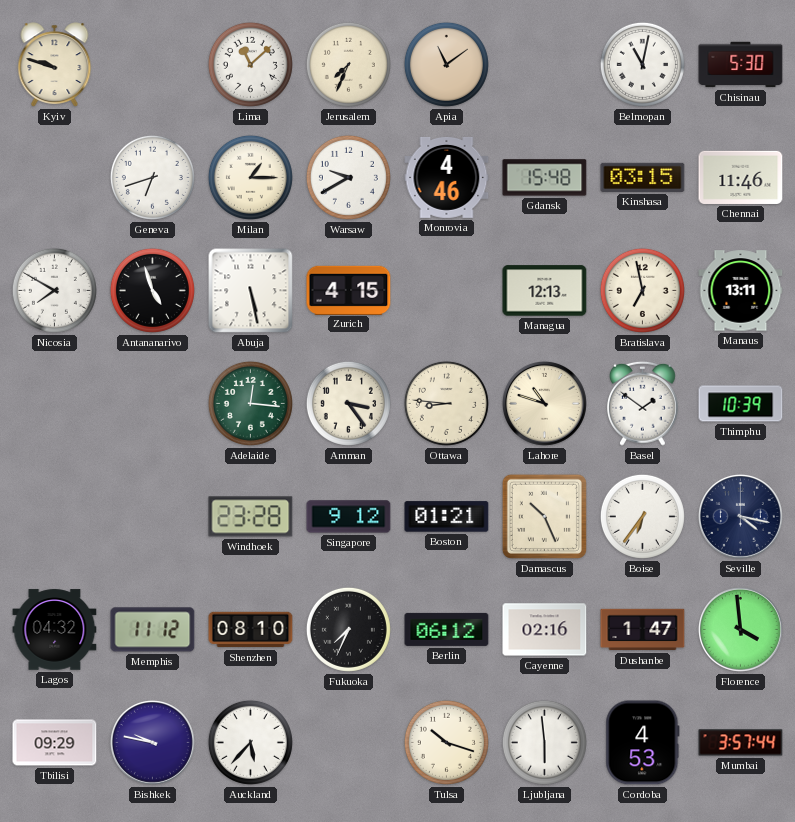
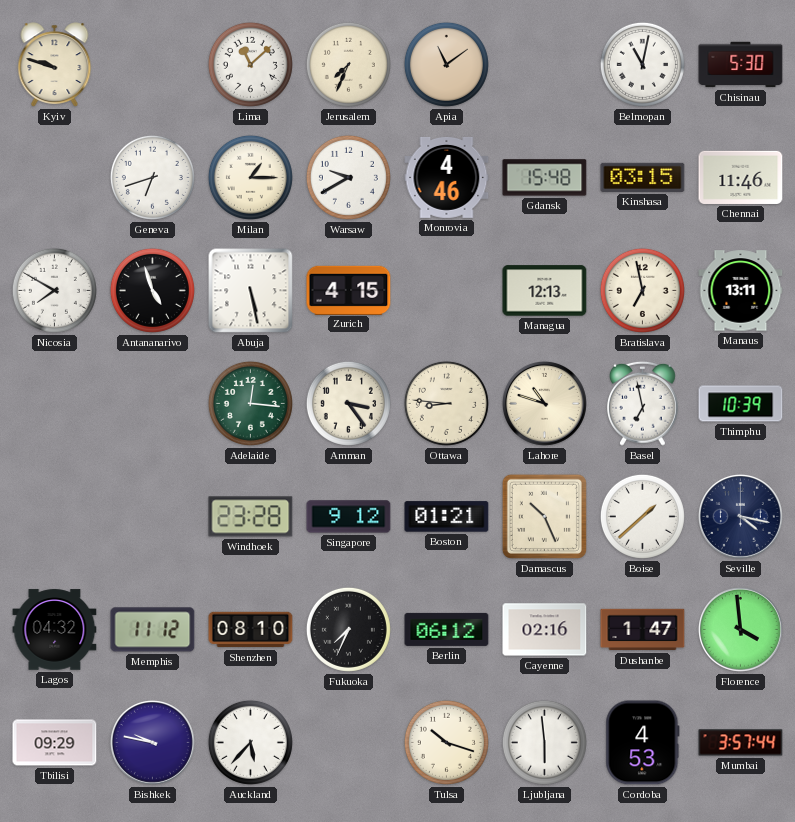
Basel: 1:51 -> 6:58
Boise: 6:36 -> 1:38
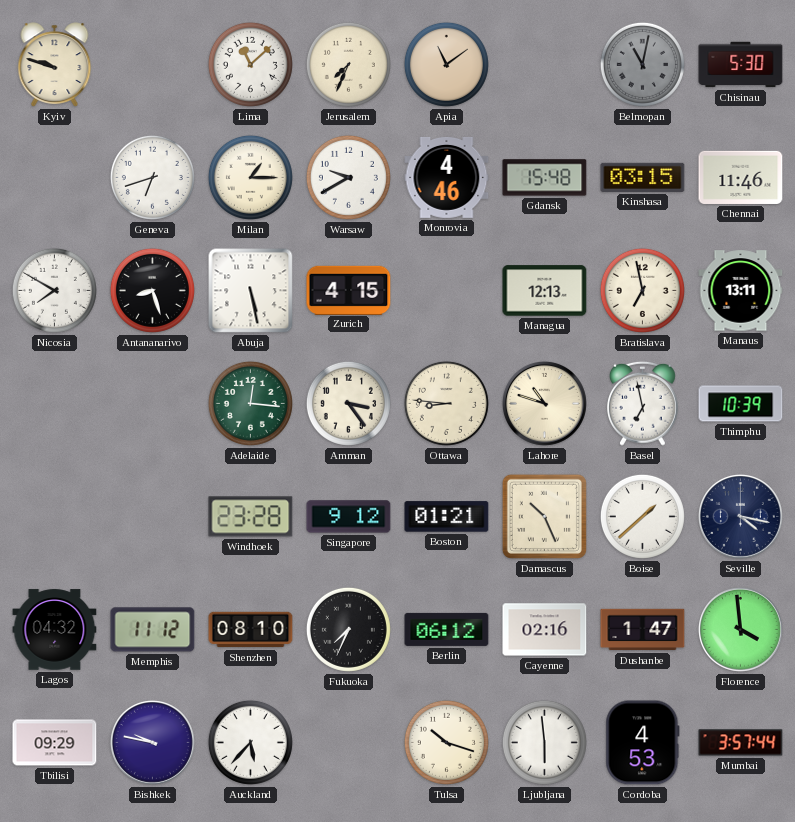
Belmopan dial: white -> grey
Antananarivo: 4:57 -> 8:27
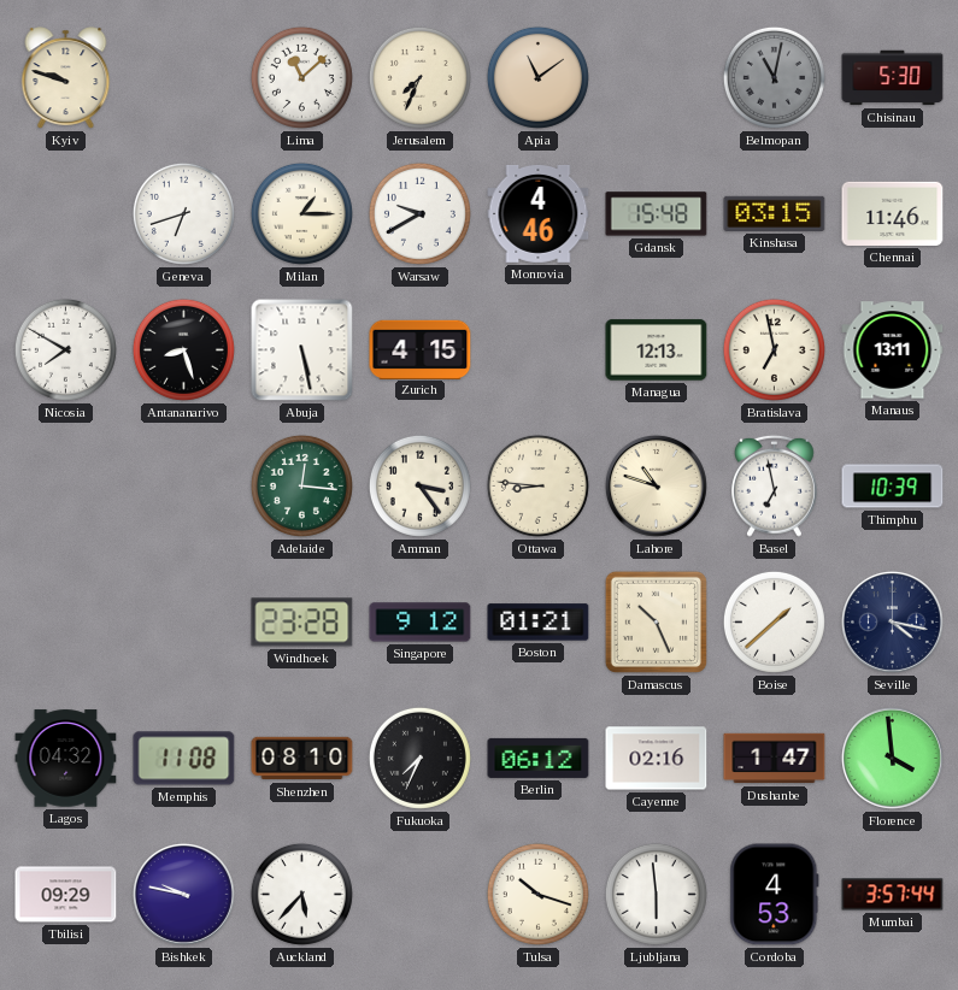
Memphis: 11:12 -> 11:08
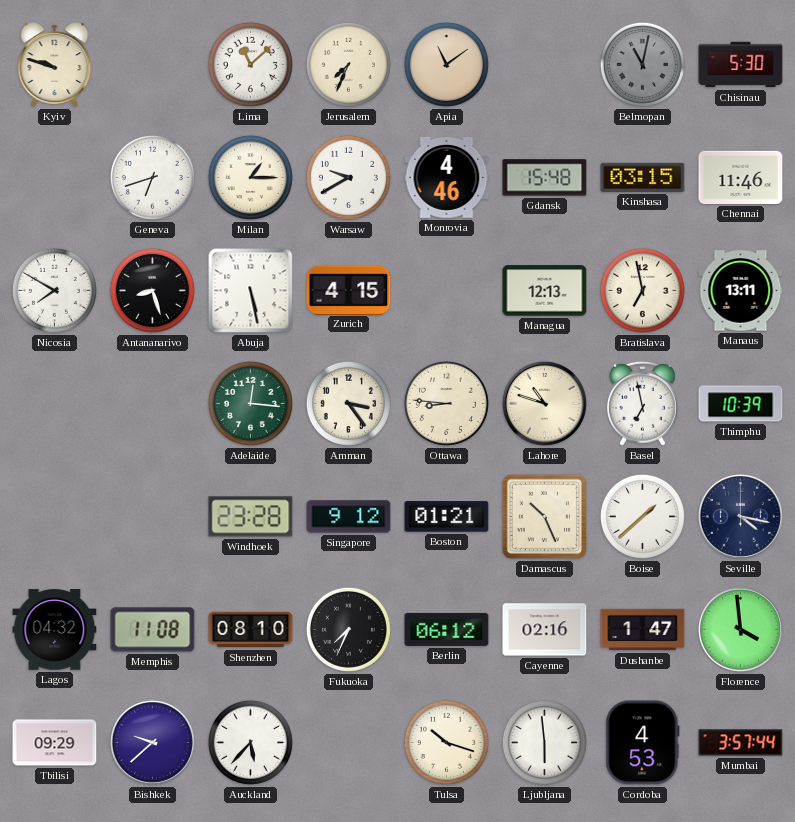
Bishkek: 9:47 -> 9:38
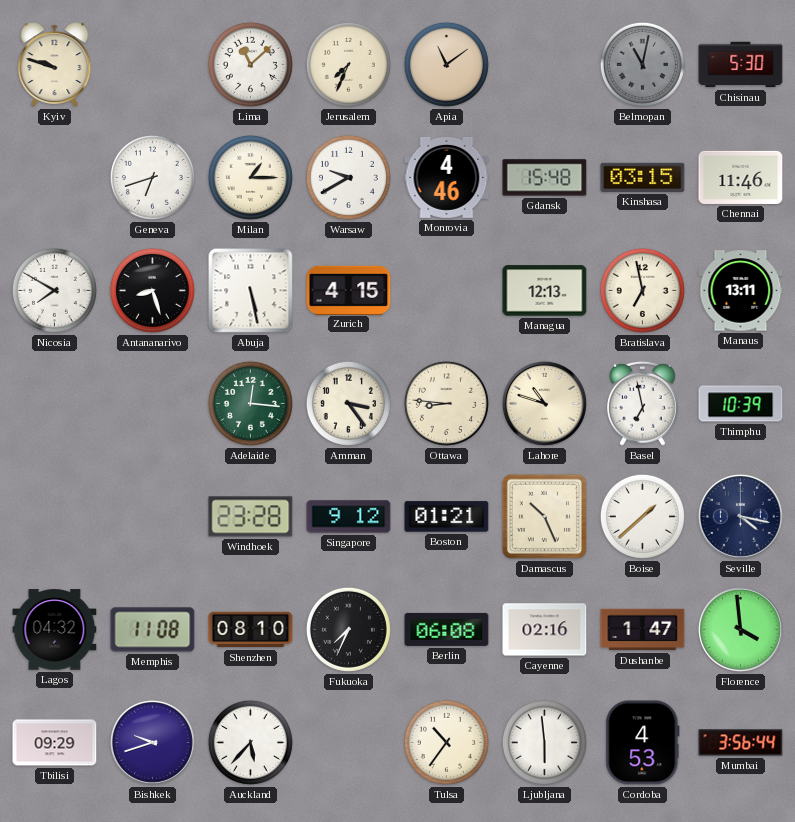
Berlin: 06:12 -> 06:08
Bishkek: 9:38 -> 9:42
Tulsa: 10:18 -> 10:36
Mumbai: 3:57 -> 3:56
